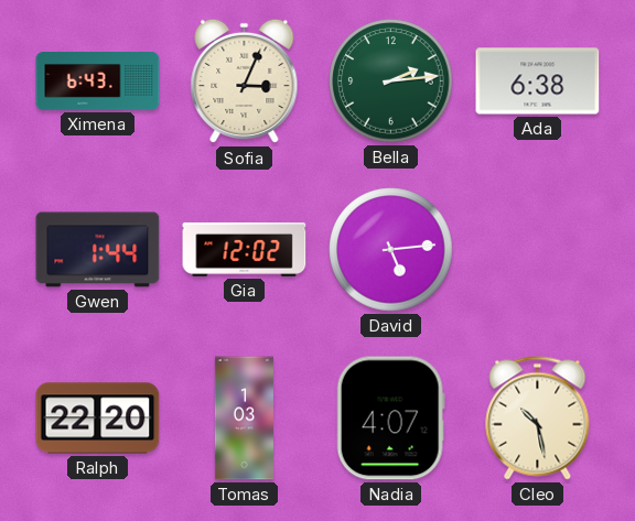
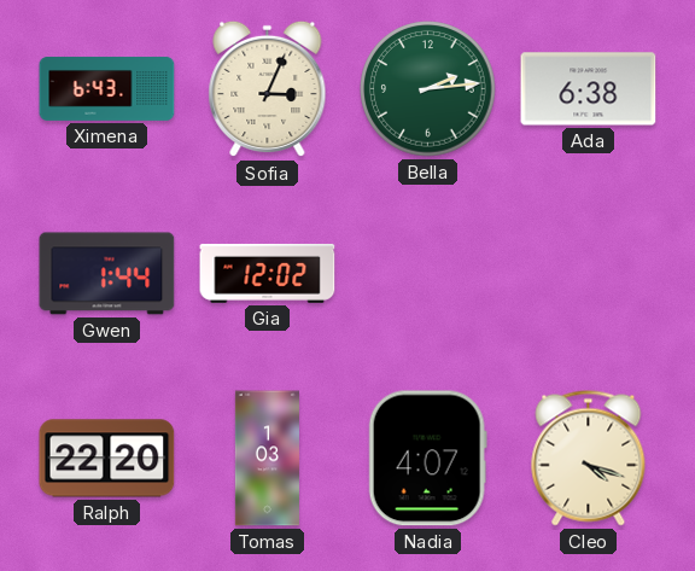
David: 5:14 -> none
Cleo: 10:28 -> 4:18
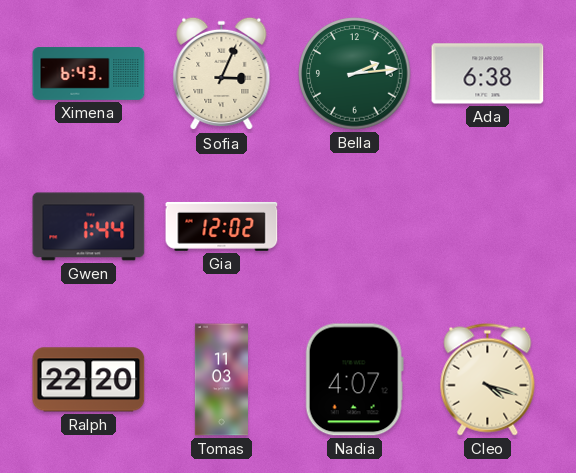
Tomas: 1:03 -> 11:03
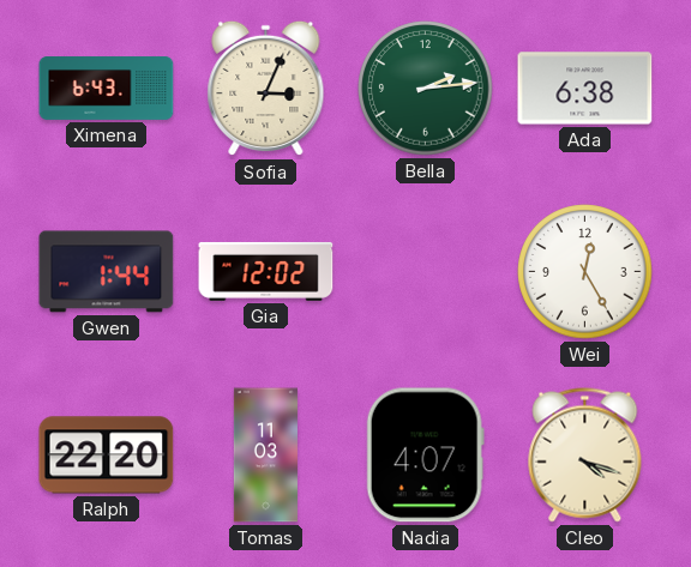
Wei: none -> 12:25
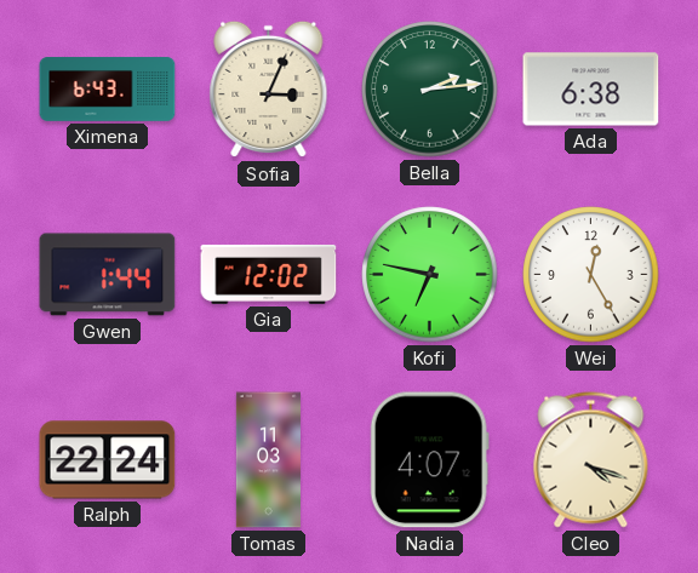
Kofi: none -> 6:47
Ralph: 22:20 -> 22:24
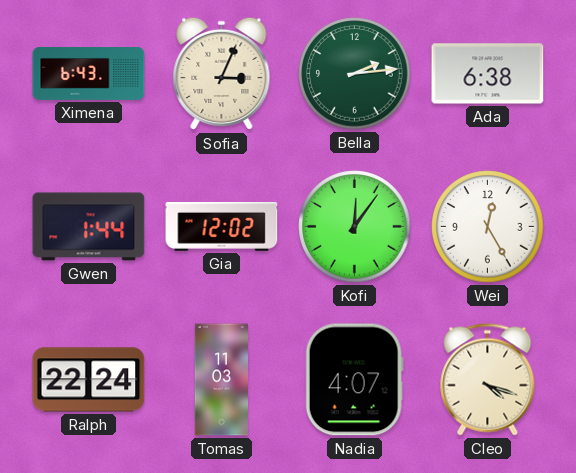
Kofi: 6:47 -> 12:06
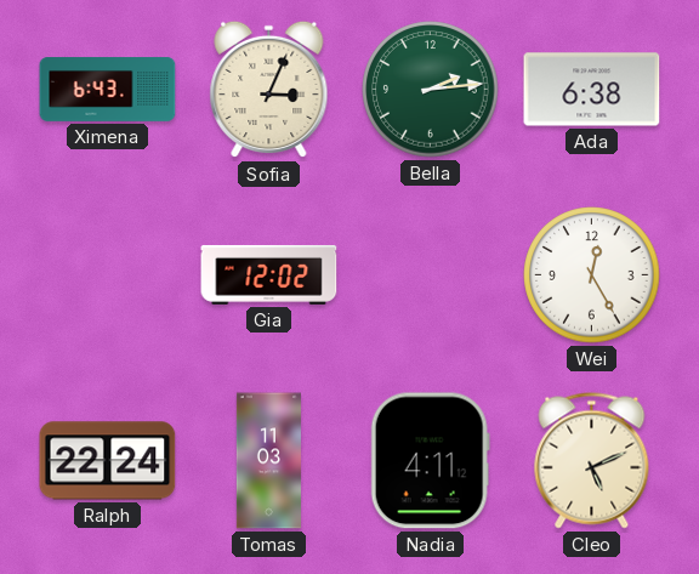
Gwen: 1:44 -> none
Kofi: 12:06 -> none
Nadia: 4:07 -> 4:11
Cleo: 4:18 -> 5:11
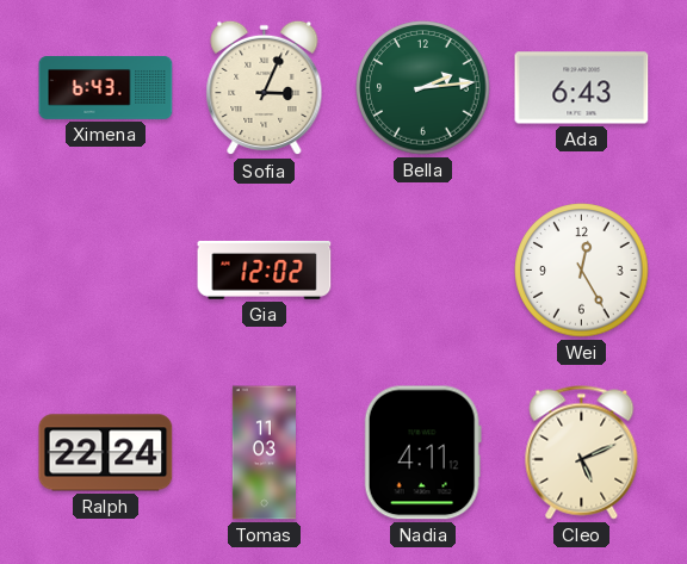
Ada: 6:38 -> 6:43
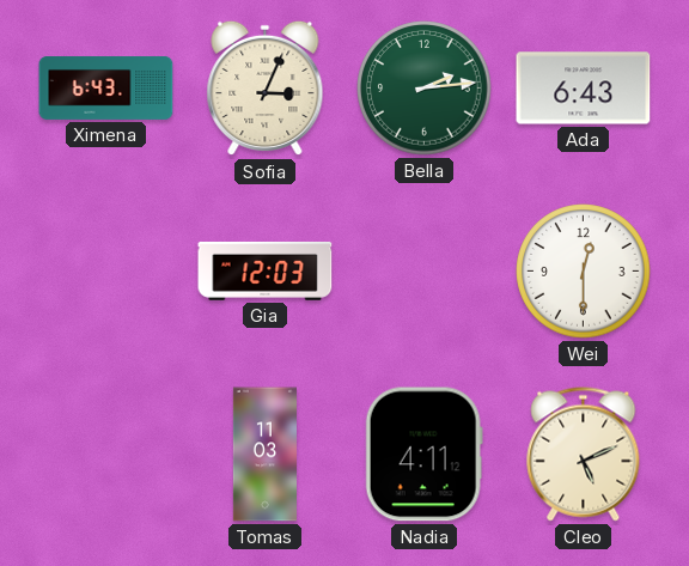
Gia: 12:02 -> 12:03
Wei: 12:25 -> 12:30
Ralph: 22:24 -> none
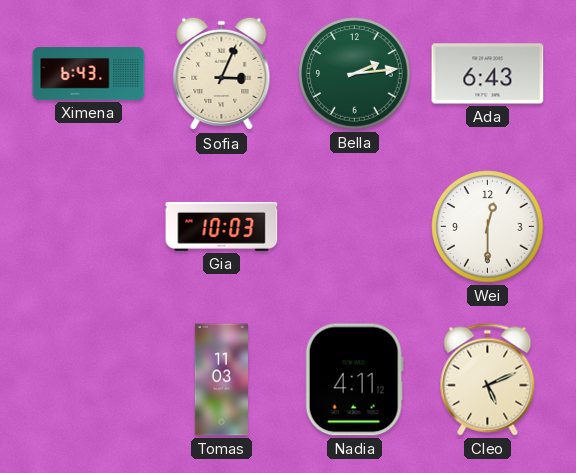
Gia: 12:03 -> 10:03
